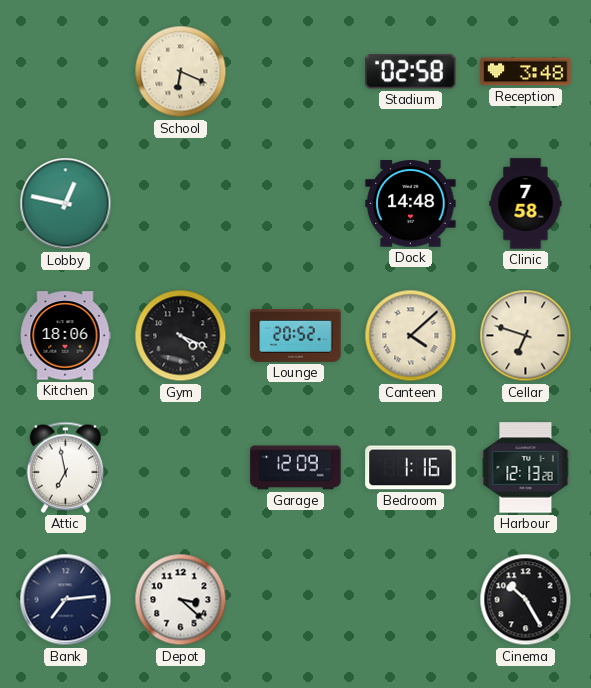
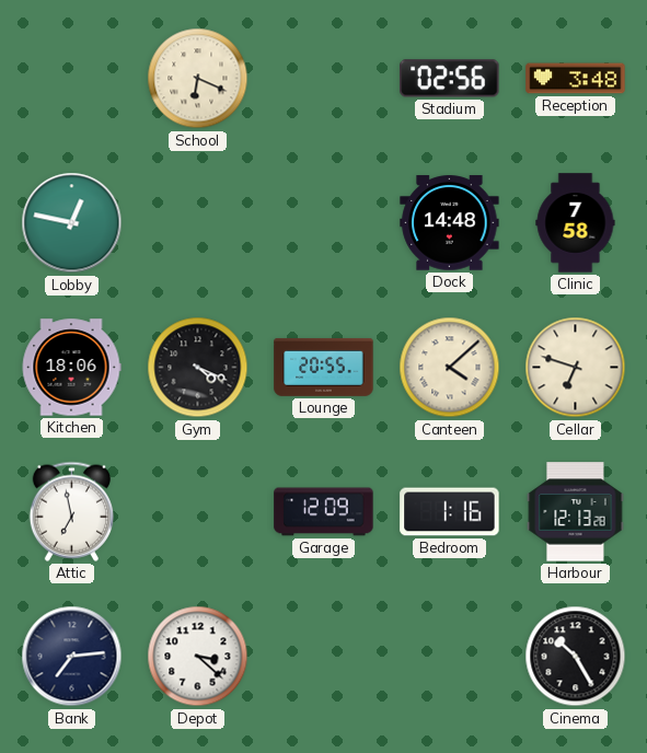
Stadium: 02:58 -> 02:56
Lounge: 20:52 -> 20:55
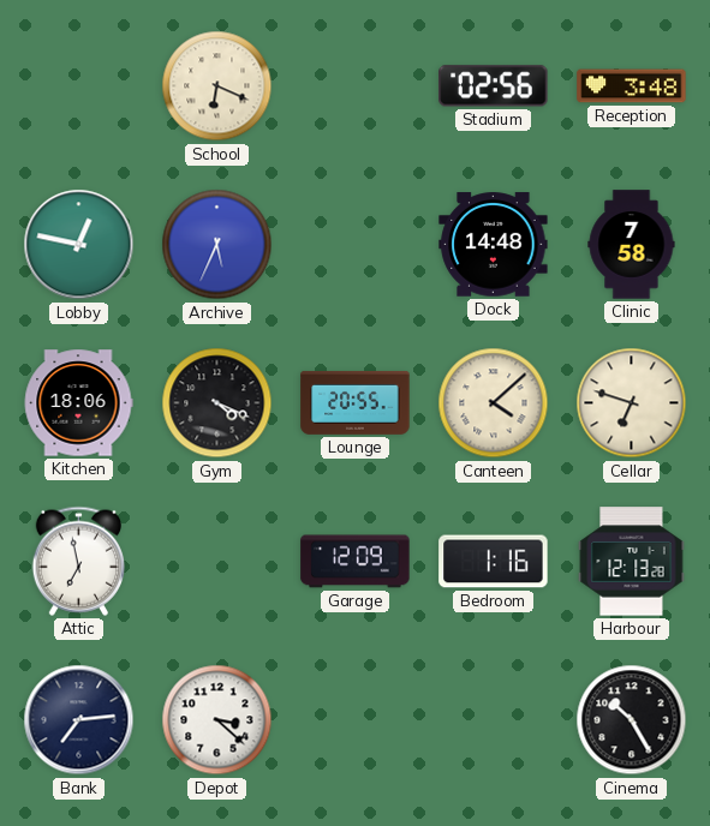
Archive: none -> 5:34
